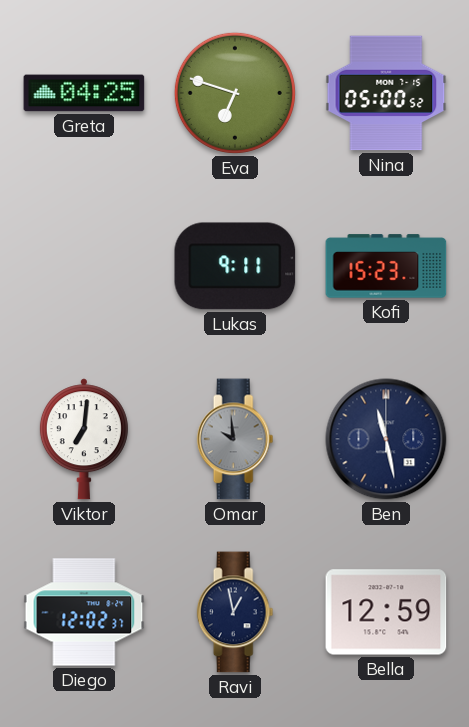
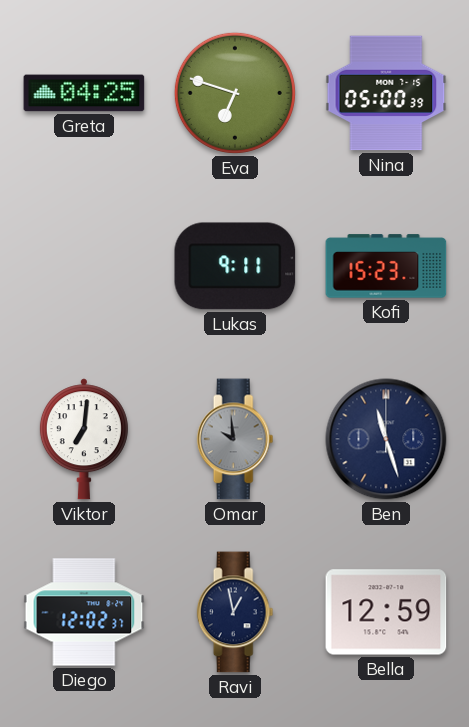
Nina: 05:00:52 -> 05:00:39
Ben: 11:28 -> 11:27
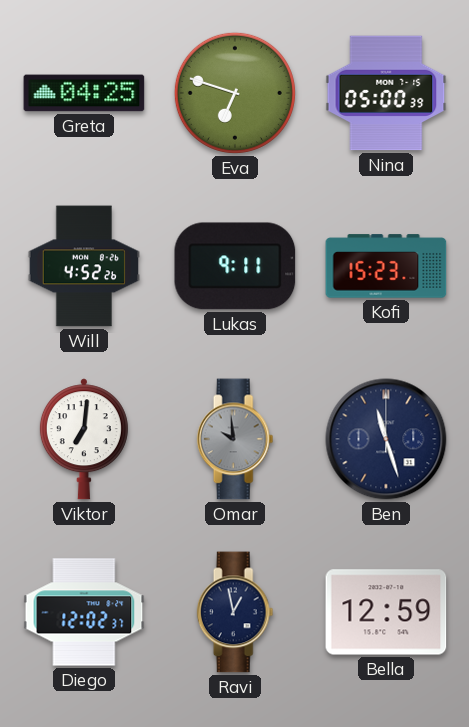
Will: none -> 4:52
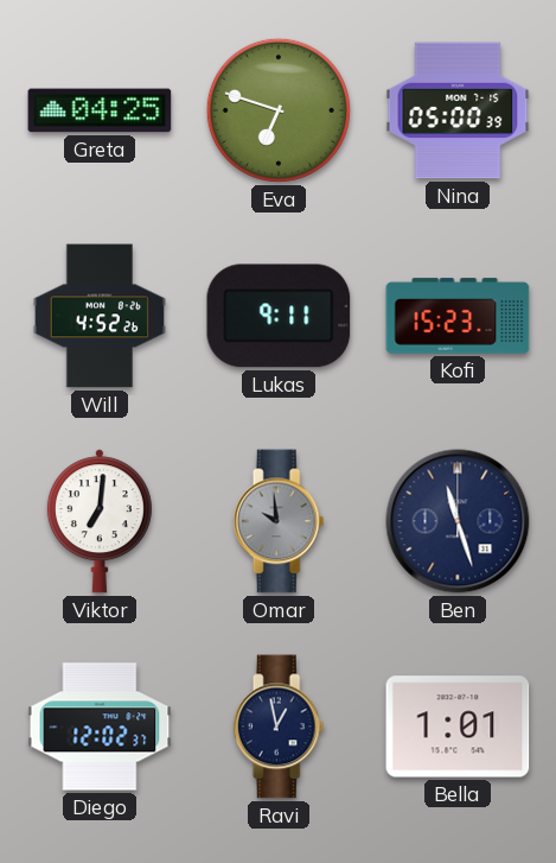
Bella: 12:59 -> 1:01
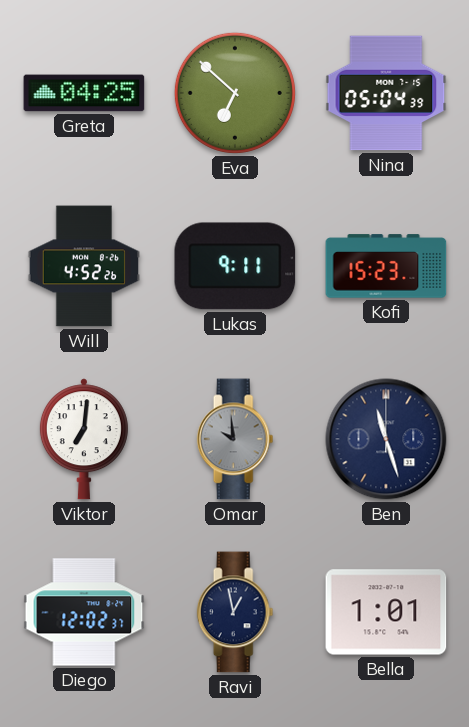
Eva: 6:48 -> 6:52
Nina: 05:00 -> 05:04
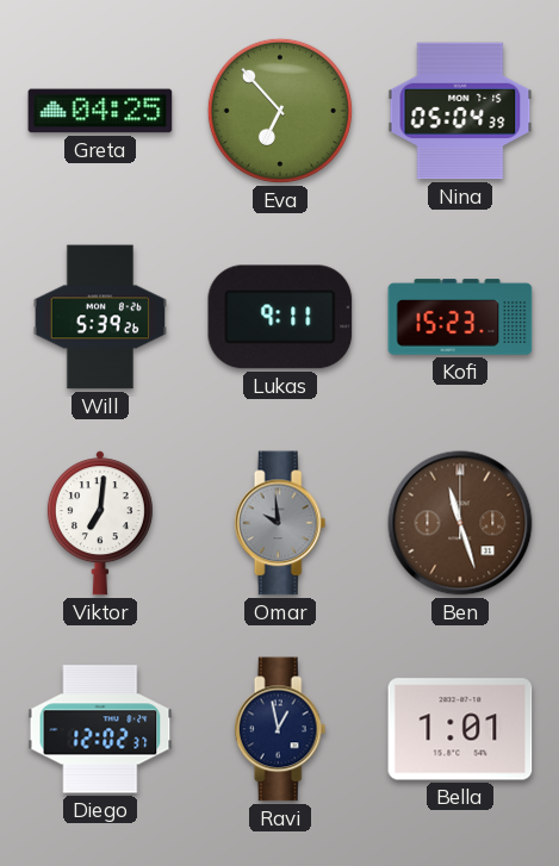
Eva: 6:52 -> 6:53
Will: 4:52 -> 5:39
Ben dial: navy -> brown
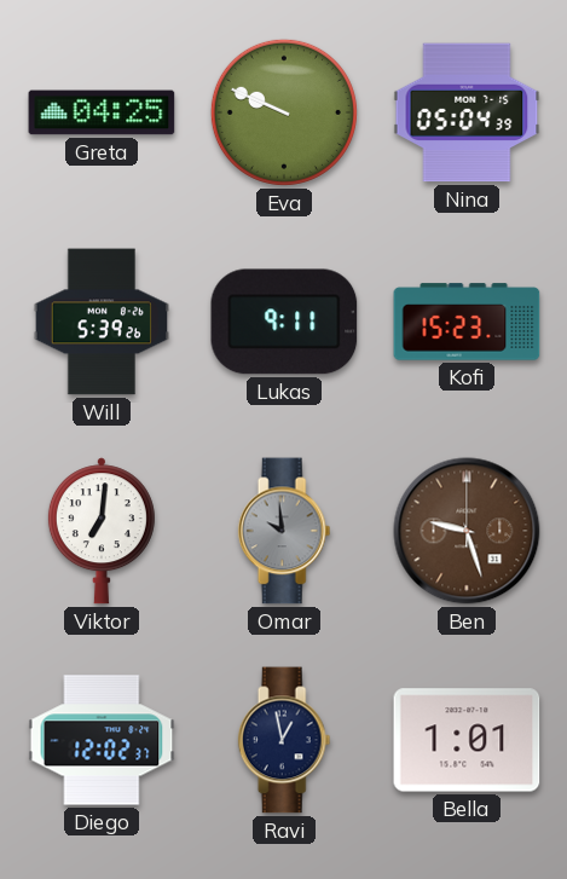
Eva: 6:53 -> 9:49
Ben: 11:27 -> 9:27
